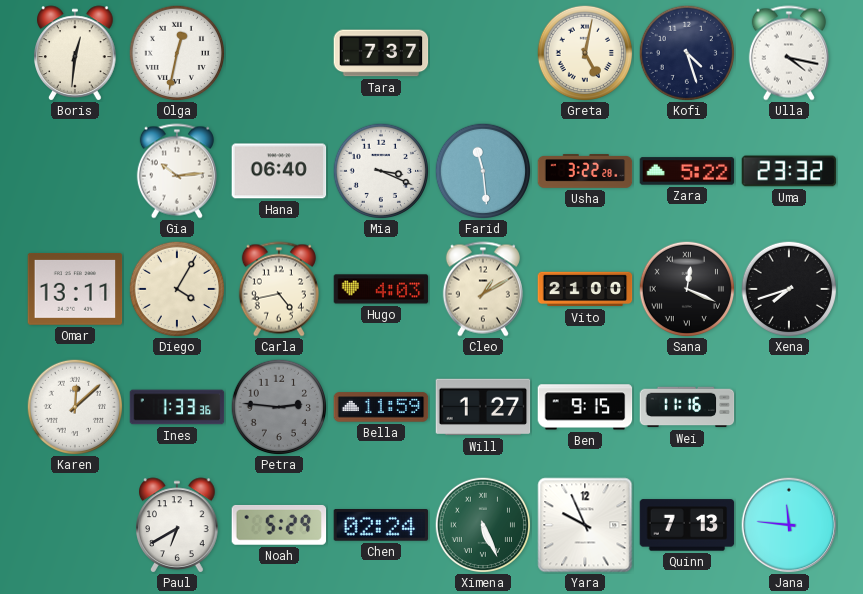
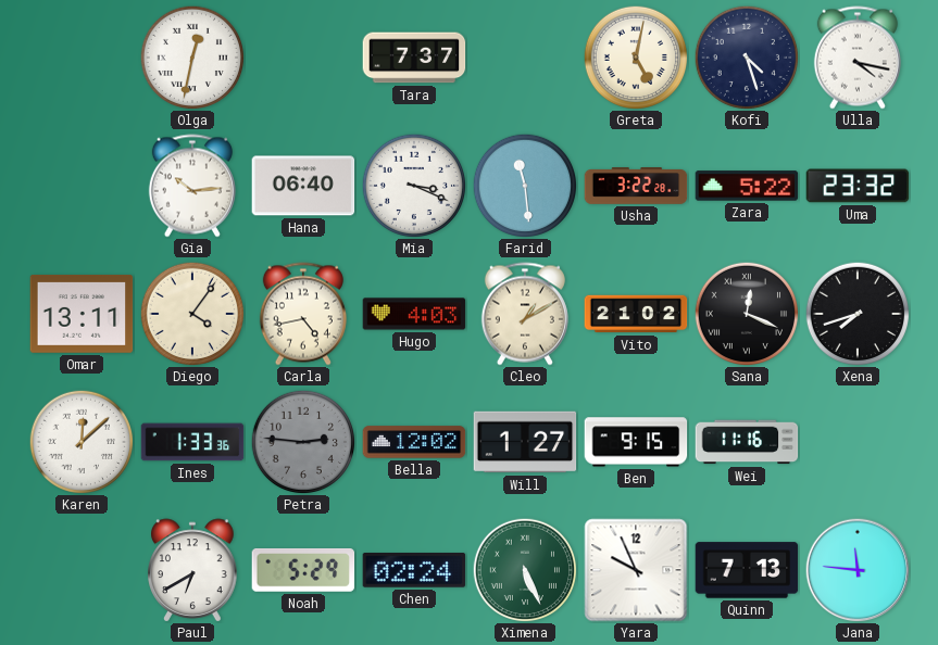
Boris: 12:31 -> none
Diego: 4:05 -> 4:06
Vito: 21:00 -> 21:02
Bella: 11:59 -> 12:02
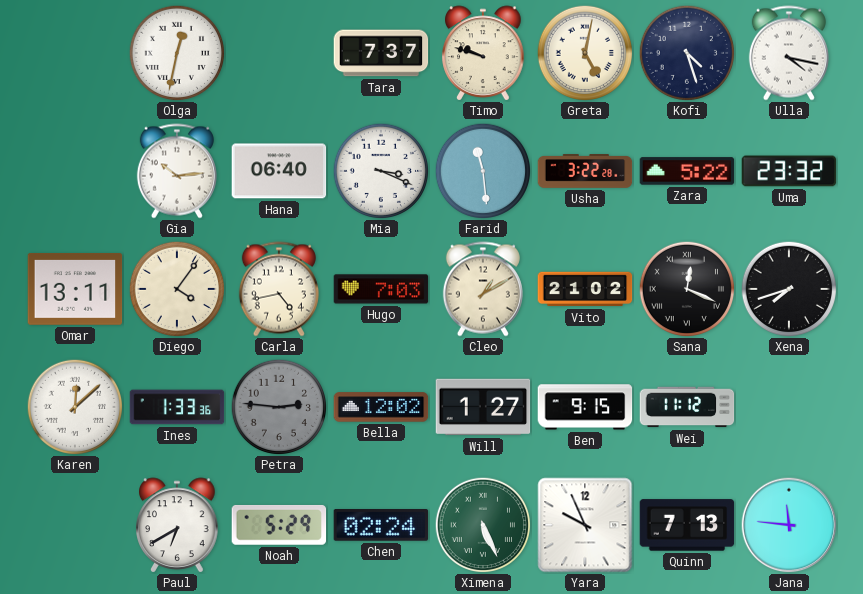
Timo: none -> 9:48
Hugo: 4:03 -> 7:03
Wei: 11:16 -> 11:12
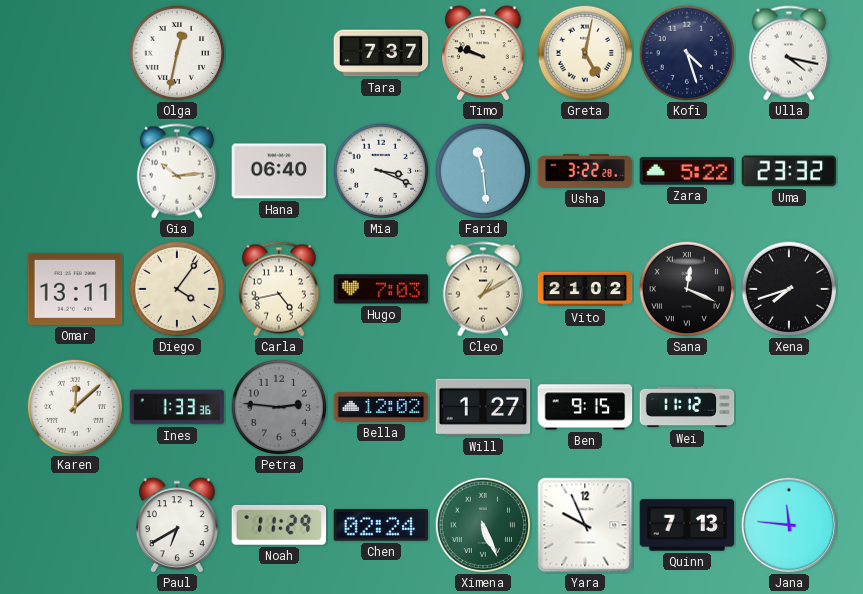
Noah: 5:29 -> 11:29
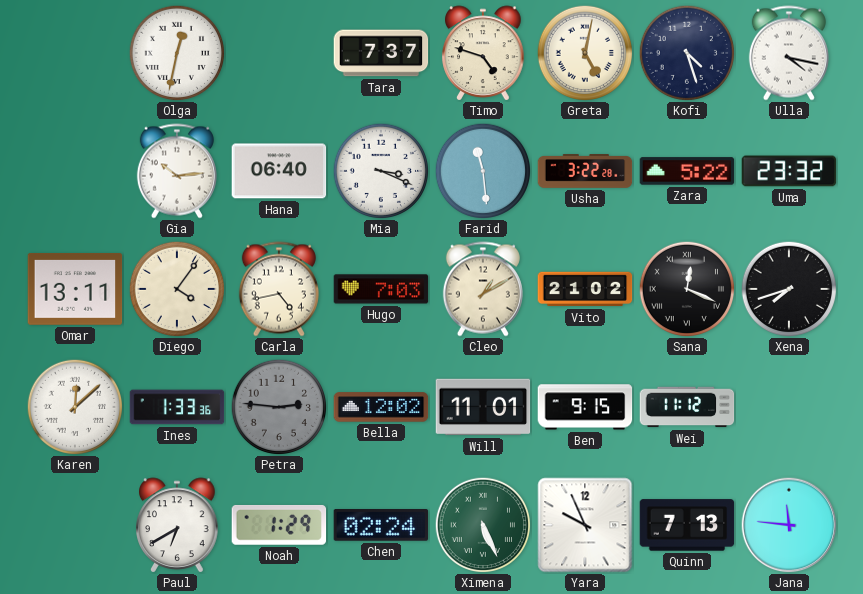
Timo: 9:48 -> 4:48
Will: 1:27 -> 11:01
Noah: 11:29 -> 1:29
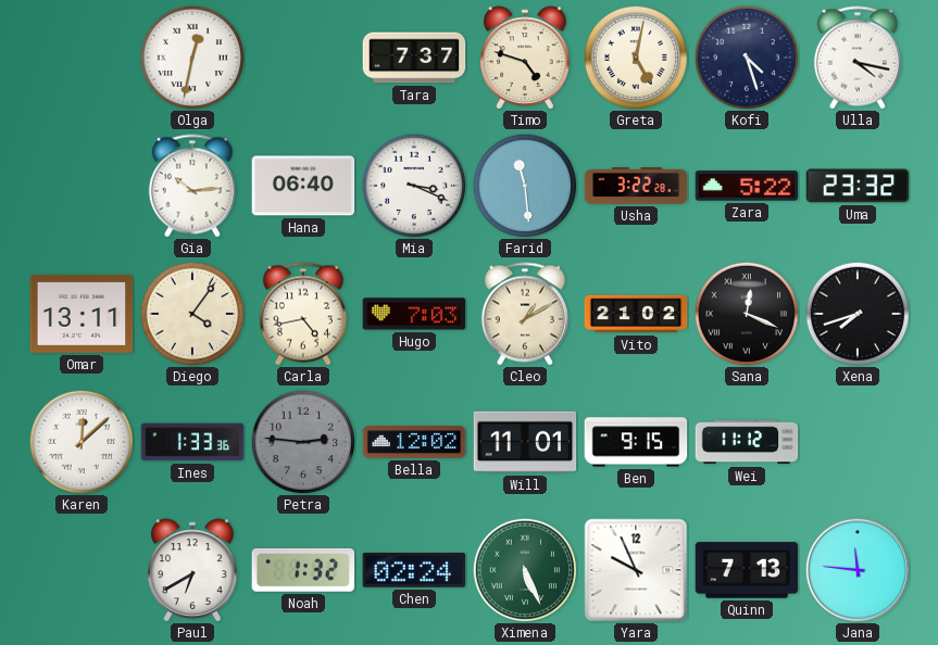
Noah: 1:29 -> 1:32
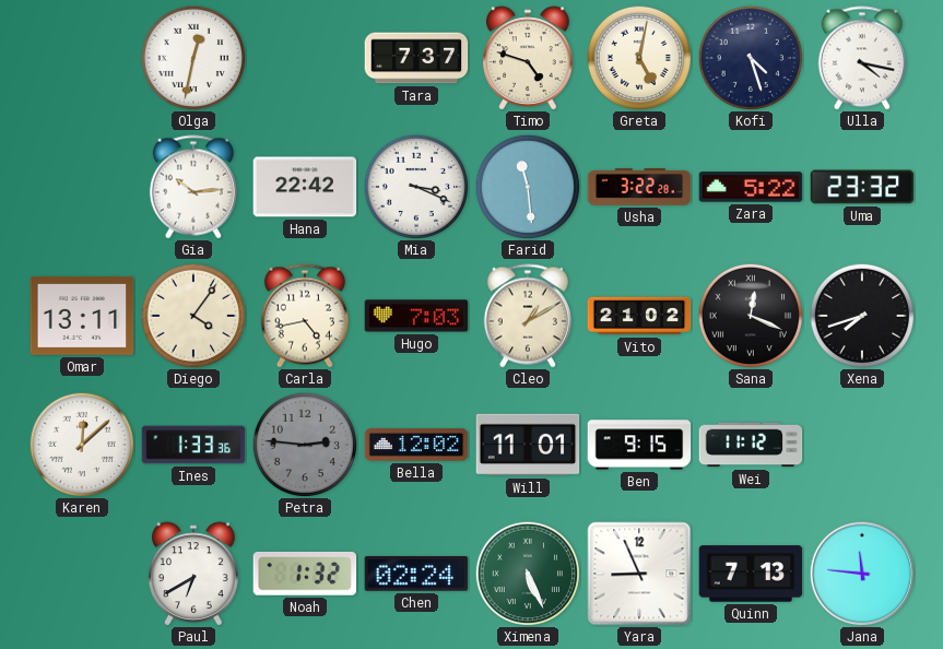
Hana: 06:40 -> 22:42
Yara: 9:56 -> 8:56
